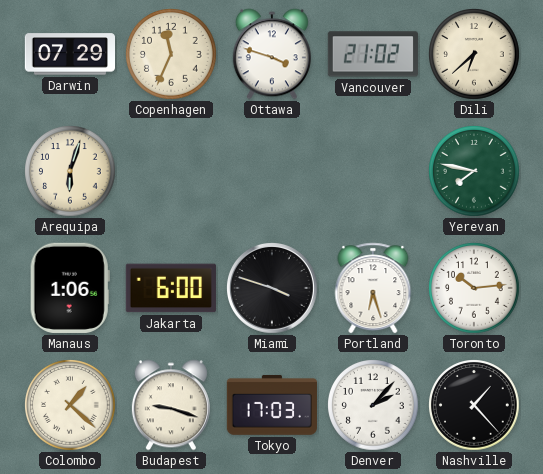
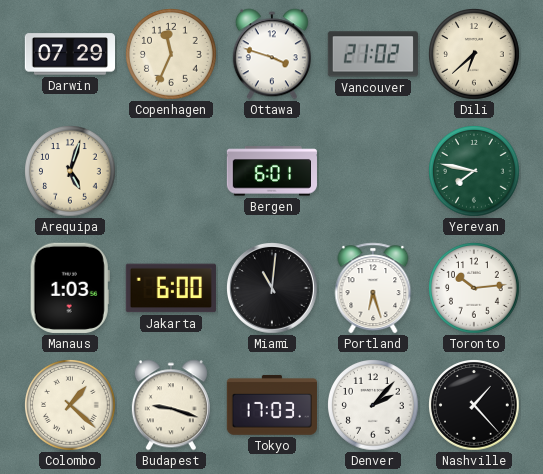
Arequipa: 6:03 -> 5:03
Bergen: none -> 6:01
Manaus: 1:06 -> 1:03
Miami: 3:48 -> 11:01
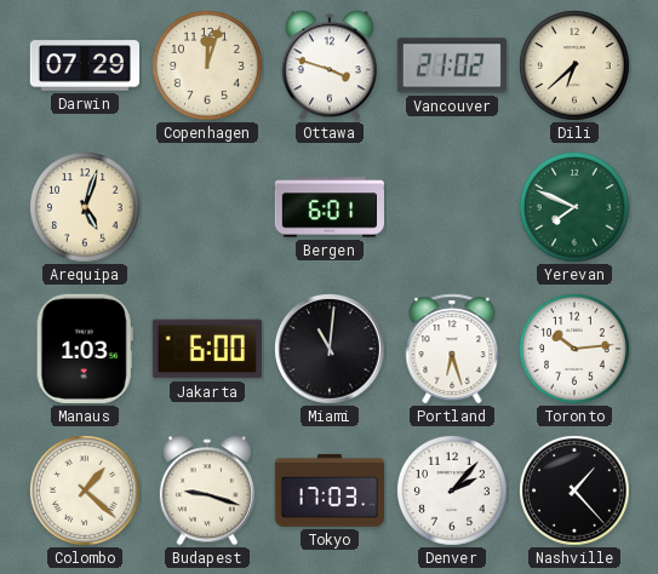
Copenhagen: 11:34 -> 12:03
Yerevan: 7:47 -> 7:49
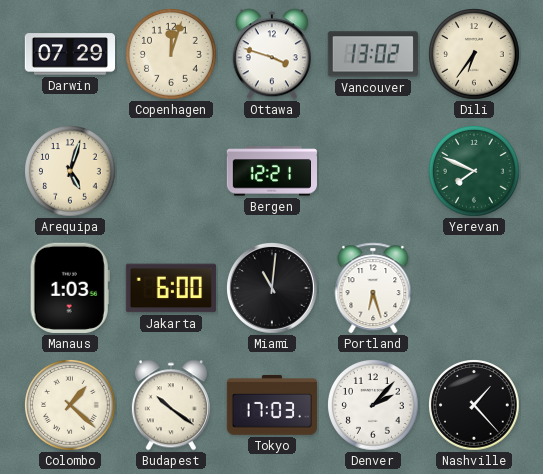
Vancouver: 21:02 -> 13:02
Dili: 6:38 -> 6:36
Bergen: 6:01 -> 12:21
Toronto: 10:14 -> none
Budapest: 9:18 -> 10:21
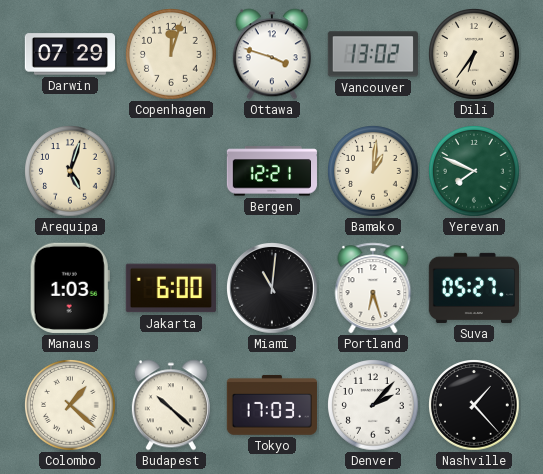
Bamako: none -> 1:01
Suva: none -> 05:27
Budapest: 10:21 -> 10:22
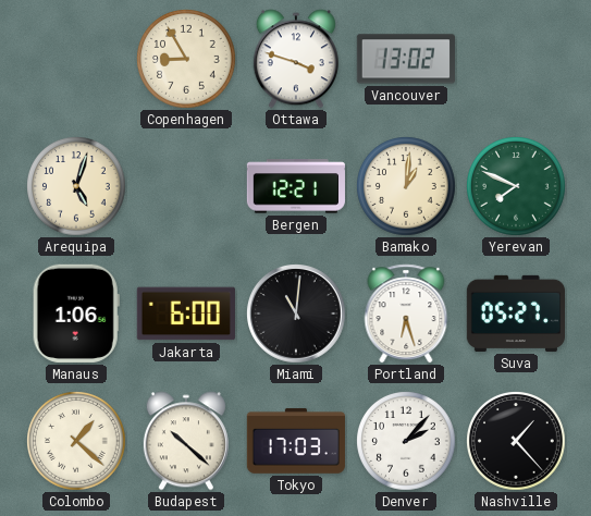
Darwin: 07:29 -> none
Copenhagen: 12:03 -> 8:55
Dili: 6:36 -> none
Manaus: 1:03 -> 1:06
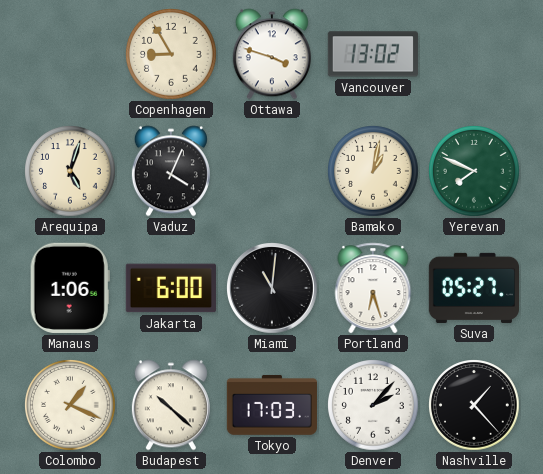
Vaduz: none -> 4:04
Bergen: 12:21 -> none
Bamako: 1:01 -> 1:02
Colombo: 1:22 -> 1:19
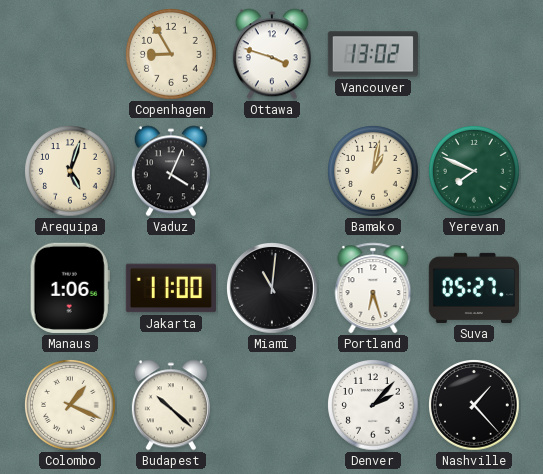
Jakarta: 6:00 -> 11:00
Tokyo: 17:03 -> none
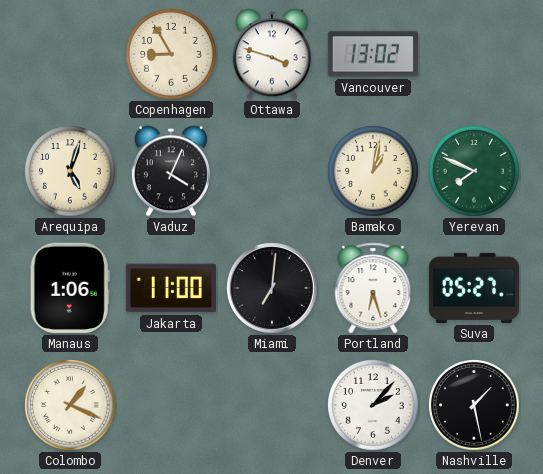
Miami: 11:01 -> 7:01
Budapest: 10:22 -> none
Nashville: 1:23 -> 1:28
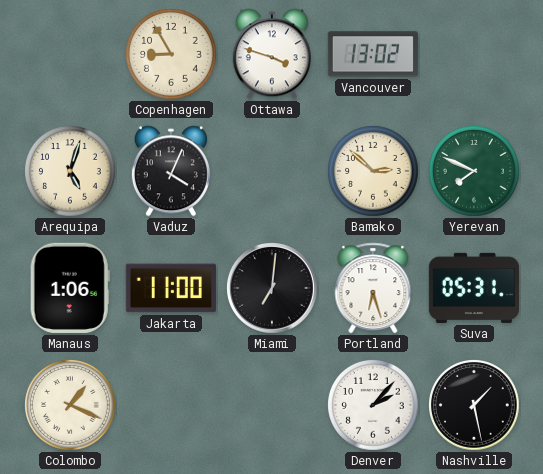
Bamako: 1:02 -> 2:52
Suva: 05:27 -> 05:31
